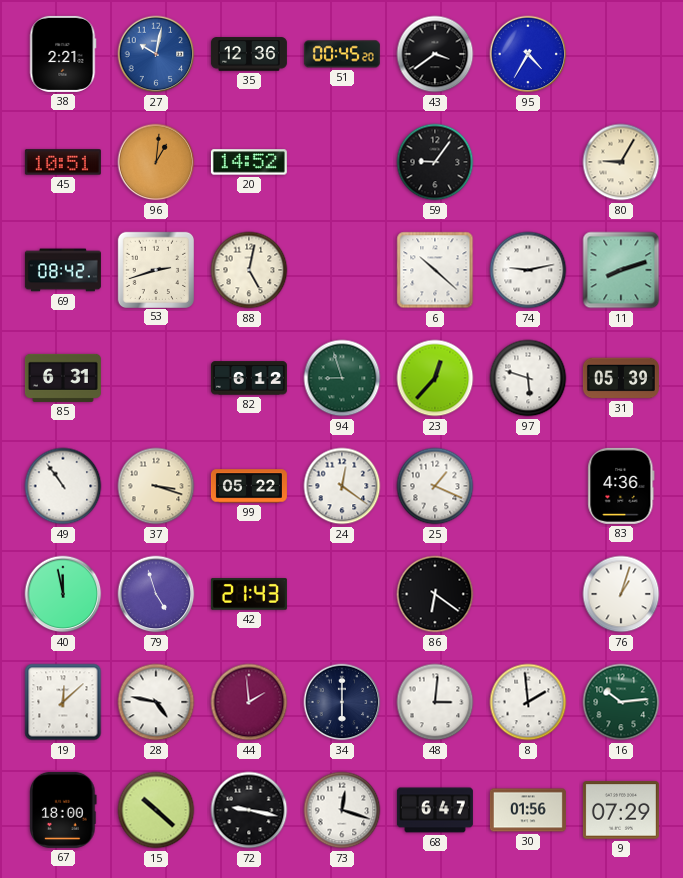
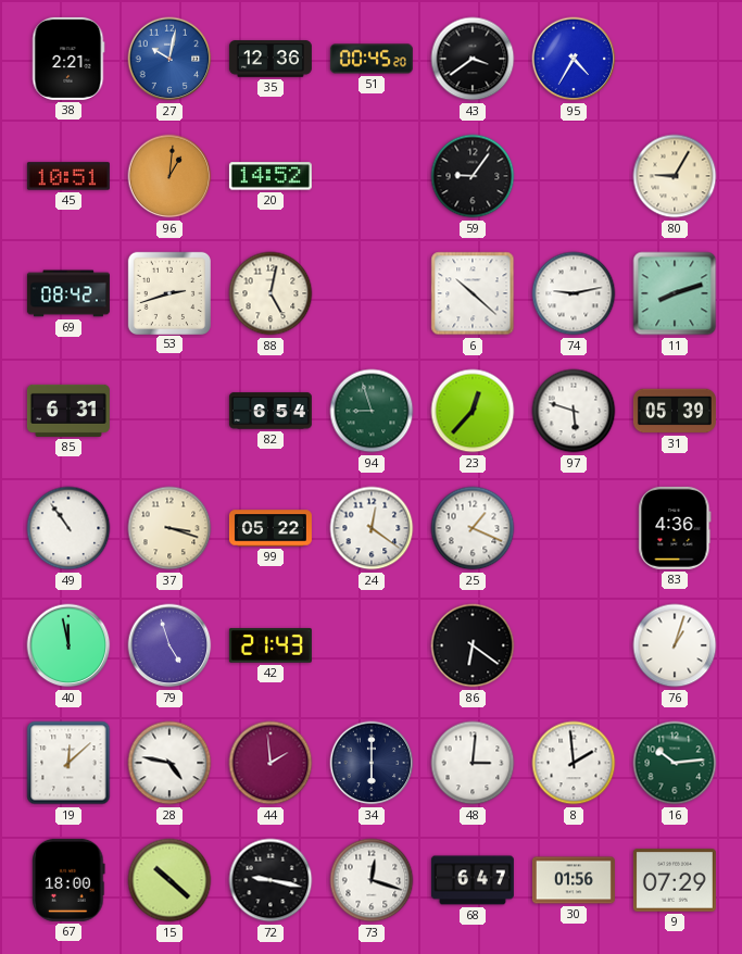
82: 6:12 -> 6:54
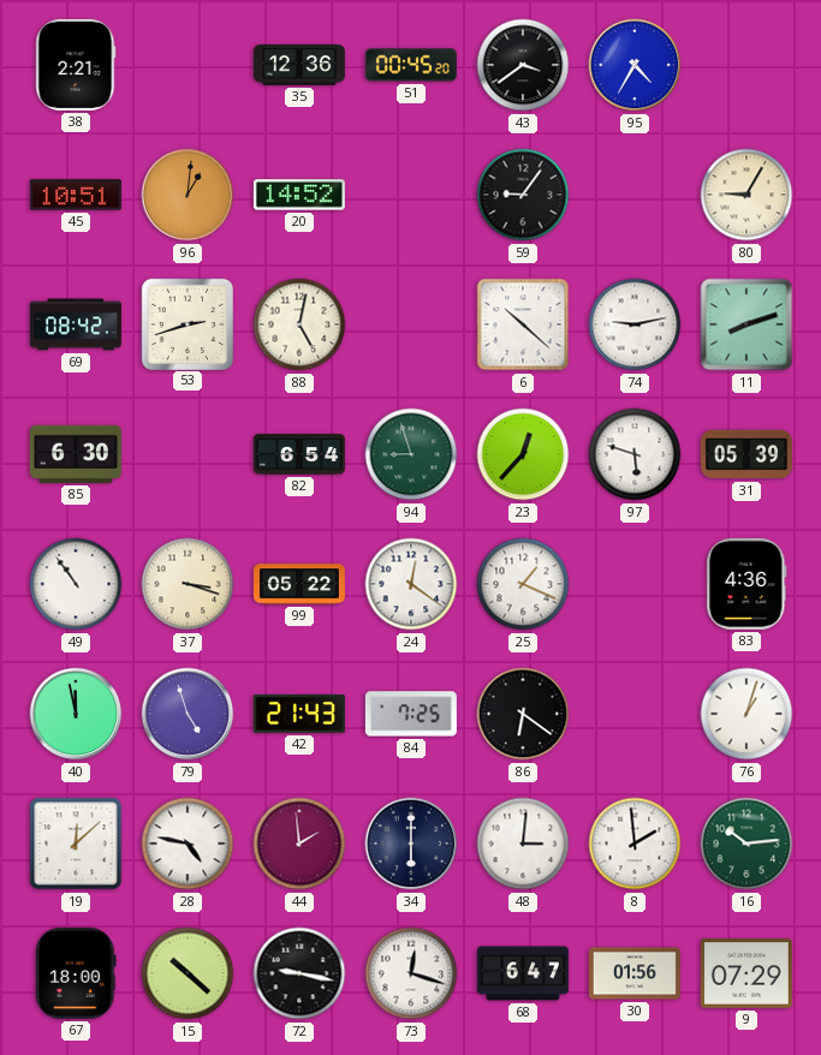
27: 10:02 -> none
85: 6:31 -> 6:30
84: none -> 7:25
